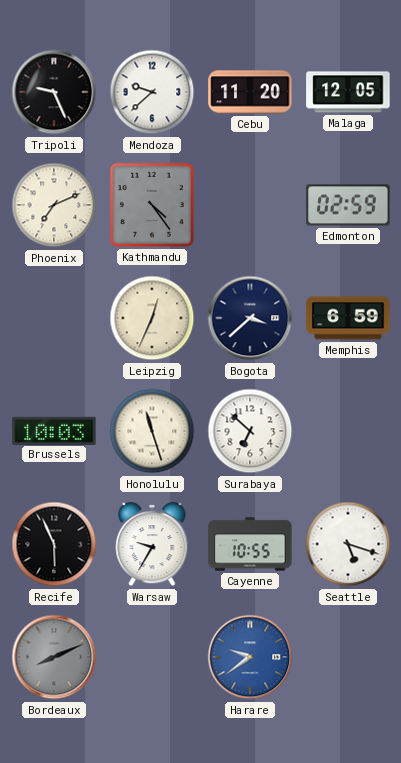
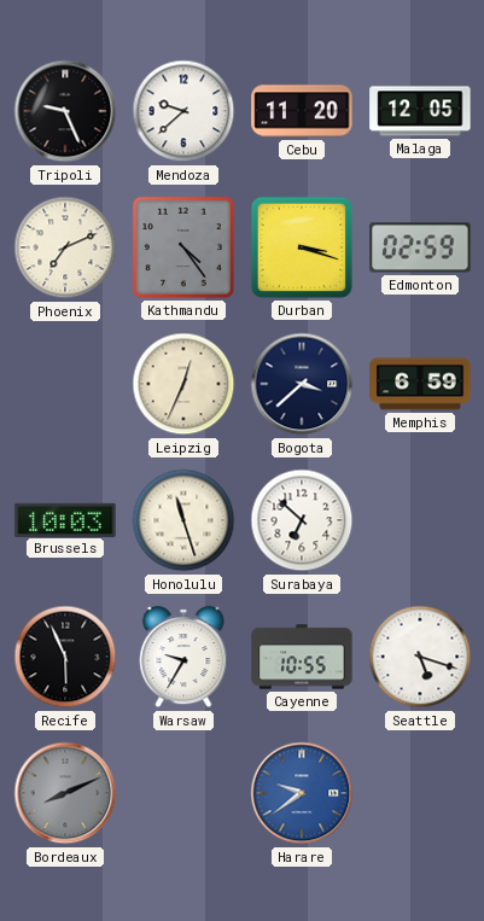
Durban: none -> 3:18
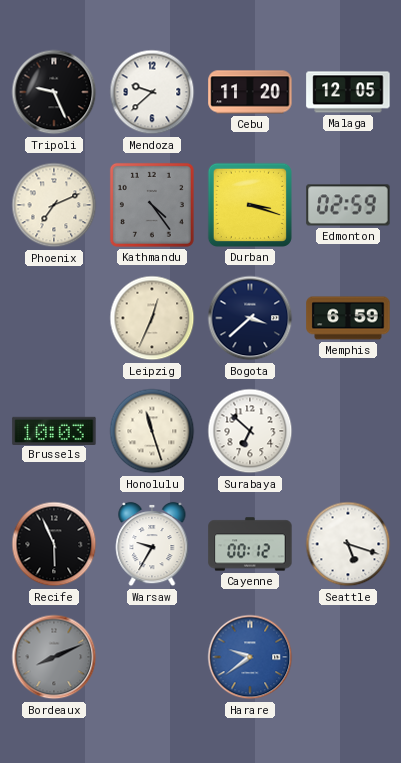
Cayenne: 10:55 -> 00:12
